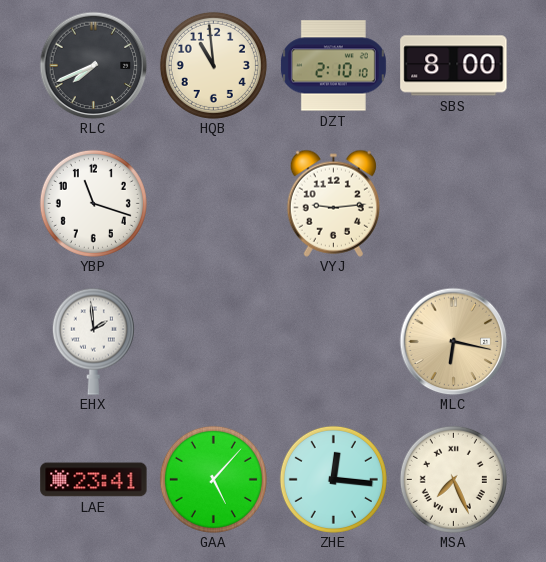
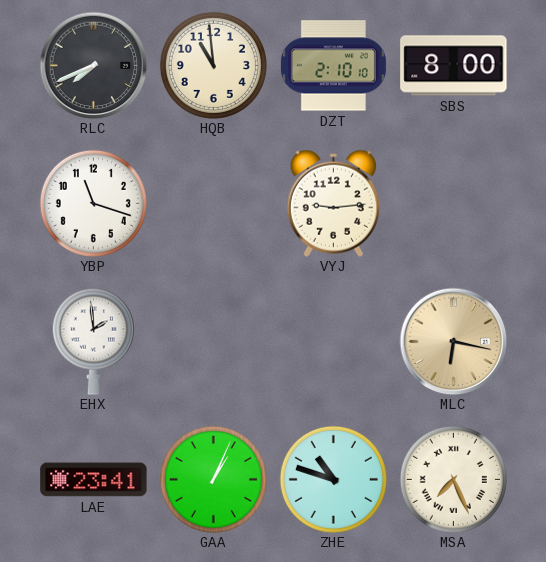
GAA: 5:07 -> 1:04
ZHE: 12:16 -> 10:48
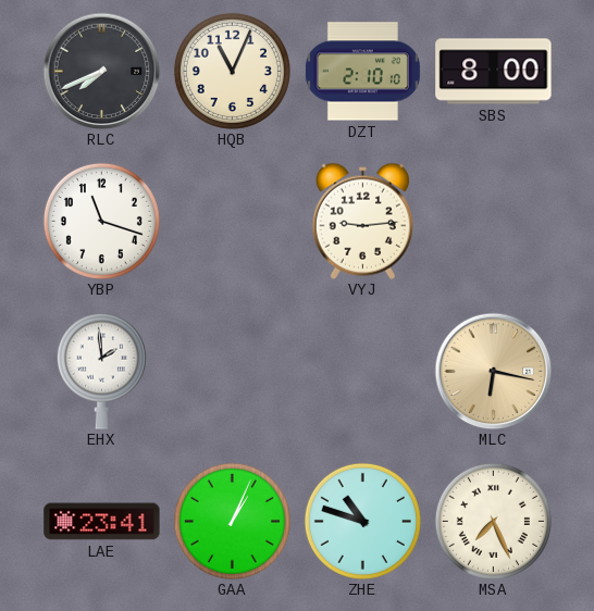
HQB: 10:59 -> 11:04
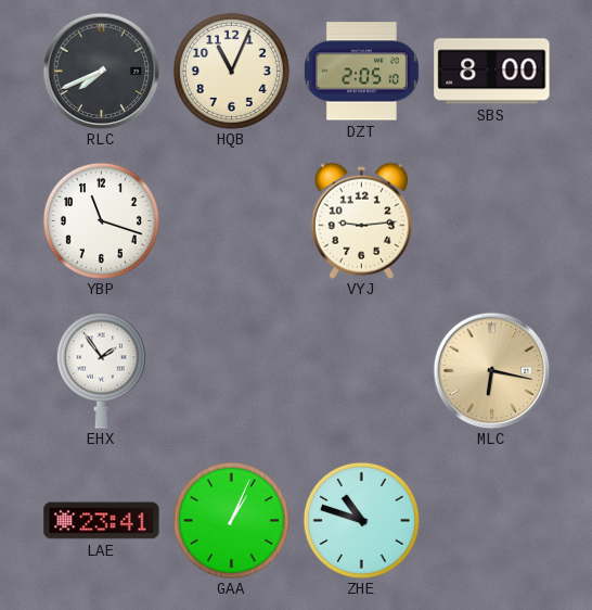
DZT: 2:10 -> 2:05
EHX: 1:59 -> 1:54
MSA: 7:26 -> none
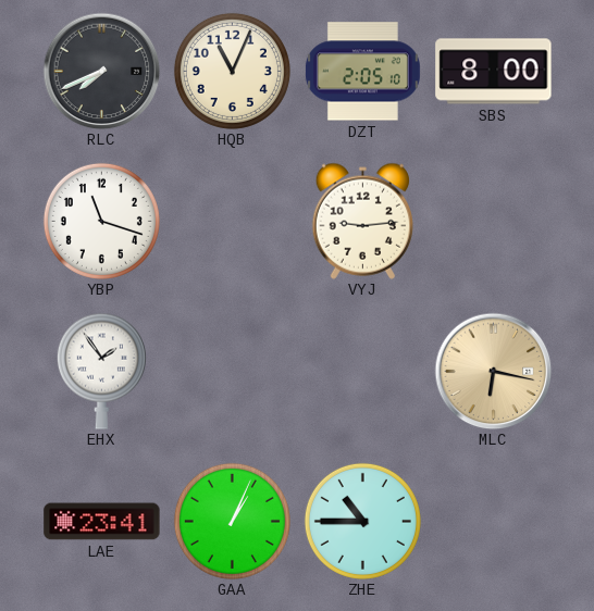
ZHE: 10:48 -> 10:45
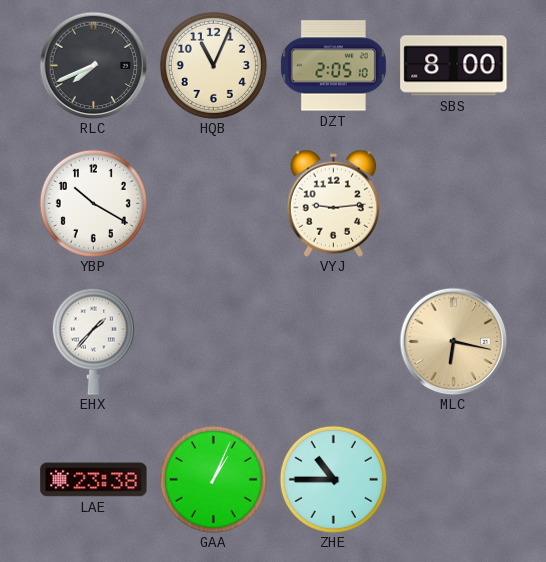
YBP: 11:18 -> 10:20
EHX: 1:54 -> 1:37
LAE: 23:41 -> 23:38
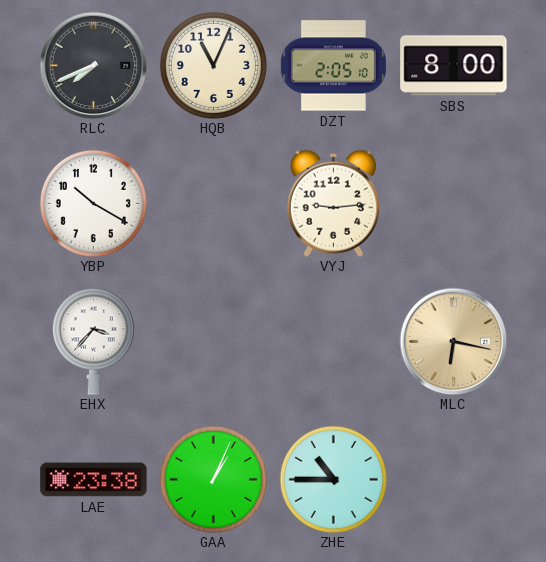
EHX: 1:37 -> 3:37
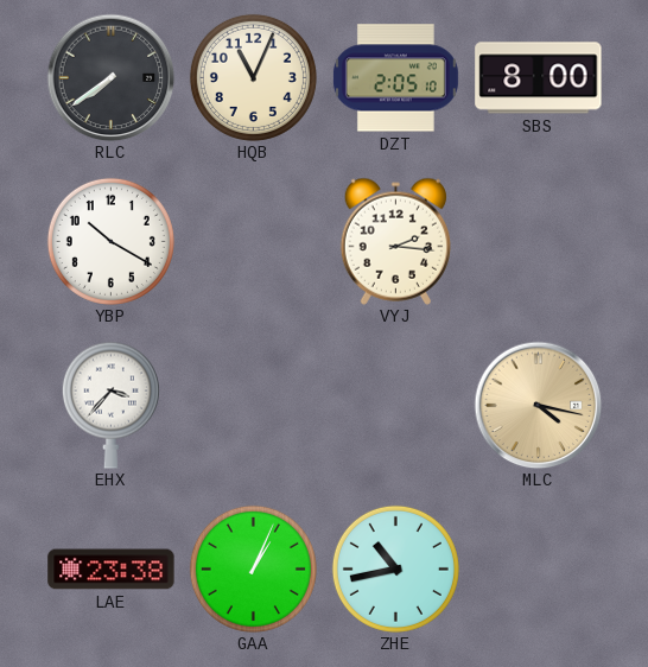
RLC: 7:41 -> 7:39
VYJ: 9:14 -> 2:16
MLC: 6:17 -> 4:17
ZHE: 10:45 -> 10:43
